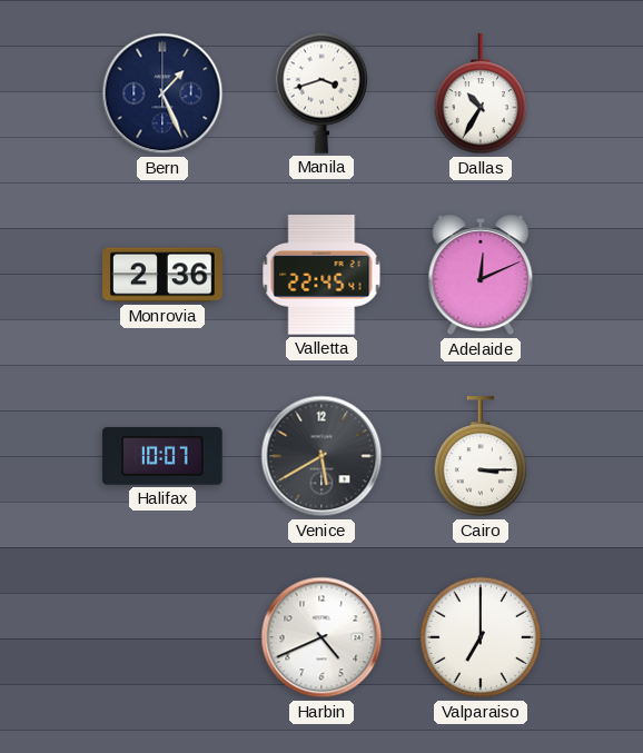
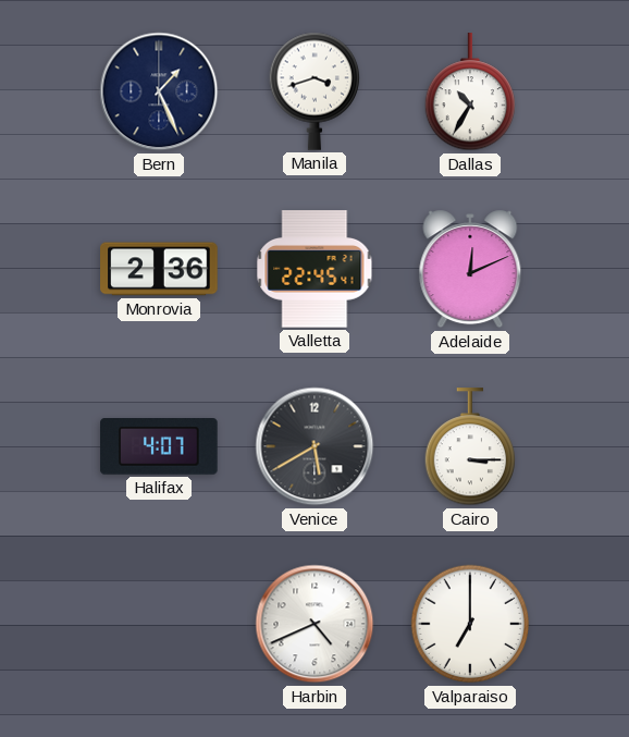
Halifax: 10:07 -> 4:07
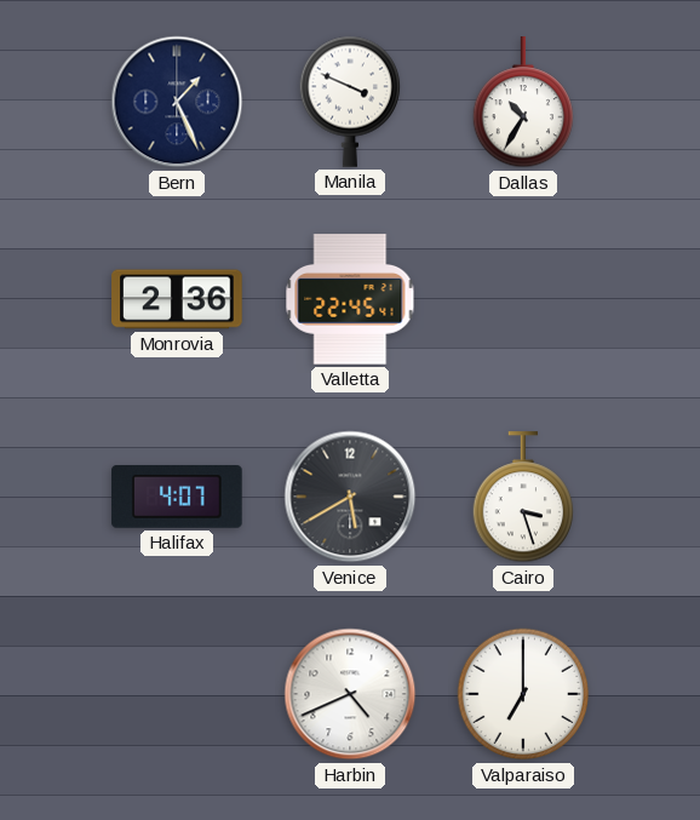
Manila: 3:42 -> 3:49
Adelaide: 12:11 -> none
Cairo: 3:15 -> 3:27
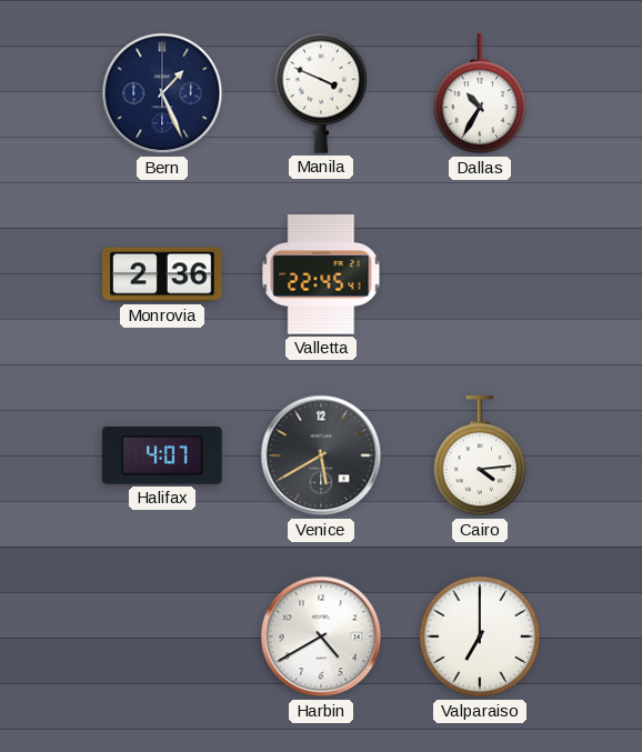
Cairo: 3:27 -> 4:14
Harbin: 4:41 -> 4:40
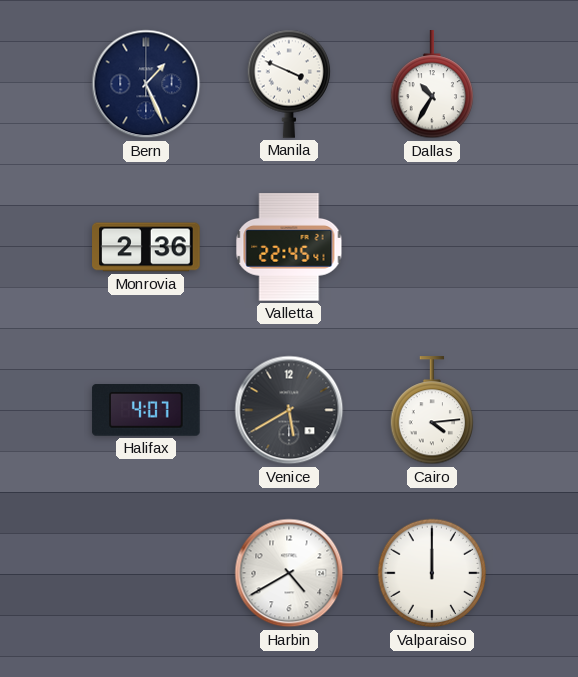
Valparaiso: 7:00 -> 12:00
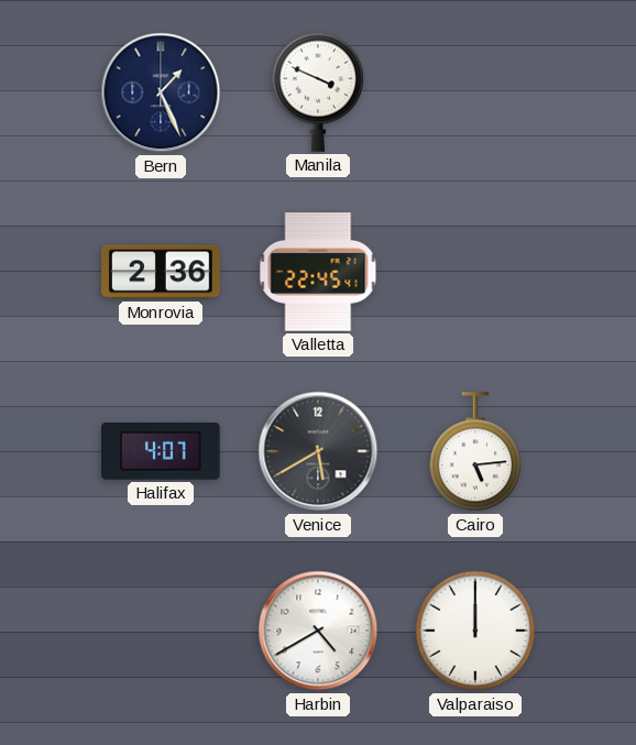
Dallas: 10:35 -> none
Cairo: 4:14 -> 5:14
